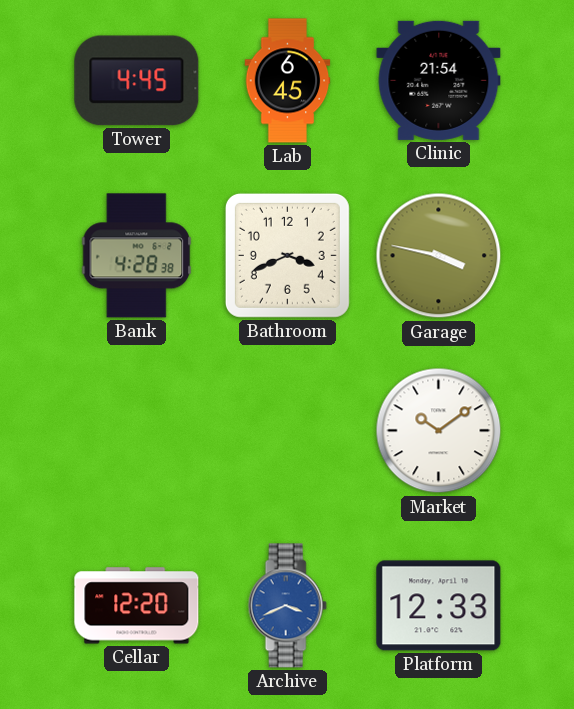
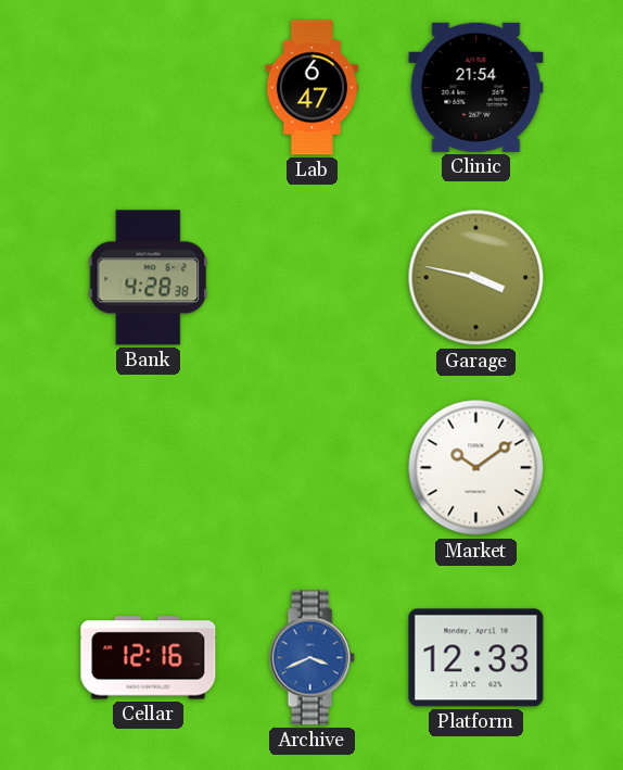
Tower: 4:45 -> none
Lab: 6:45 -> 6:47
Bathroom: 3:41 -> none
Cellar: 12:20 -> 12:16
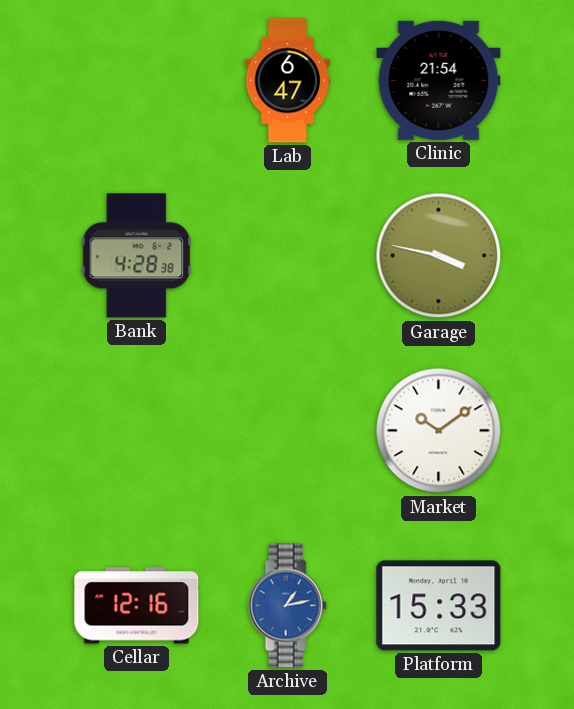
Archive: 3:41 -> 1:13
Platform: 12:33 -> 15:33
